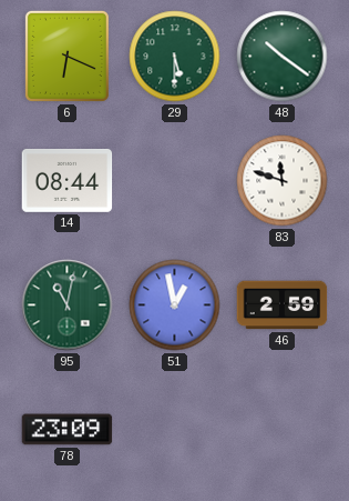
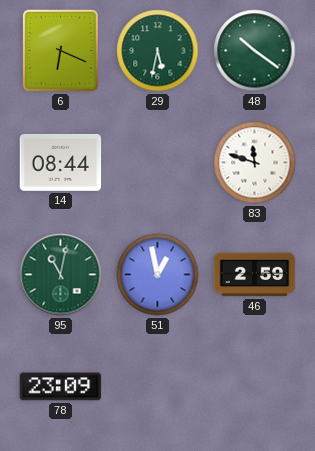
29: 5:30 -> 5:32
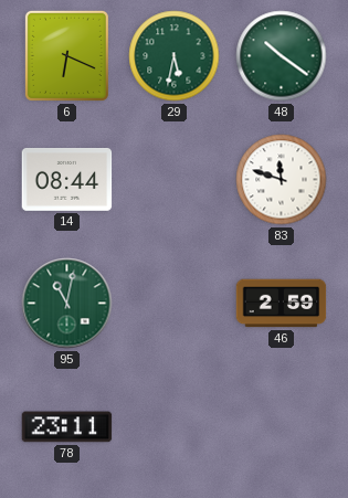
51: 12:58 -> none
78: 23:09 -> 23:11
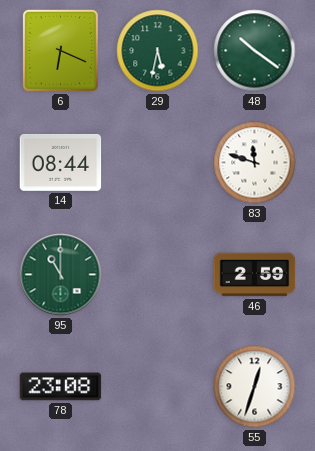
95: 11:02 -> 11:00
78: 23:11 -> 23:08
55: none -> 12:33
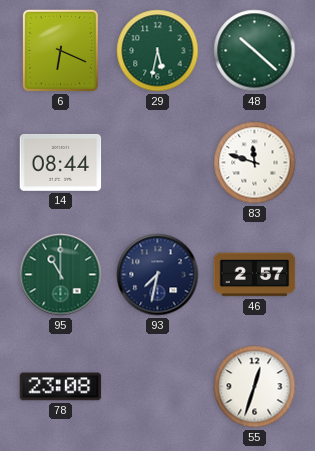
48: 10:21 -> 10:22
93: none -> 7:32
46: 2:59 -> 2:57
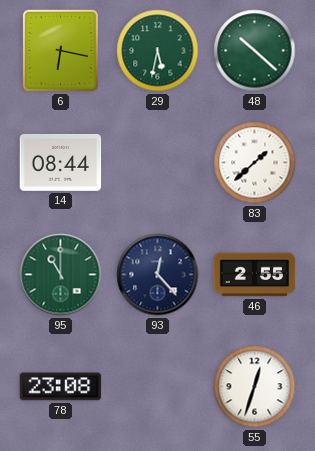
6: 6:19 -> 6:17
83: 11:48 -> 1:38
93: 7:32 -> 12:23
46: 2:57 -> 2:55
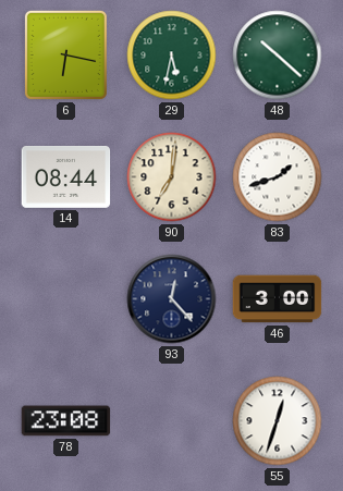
90: none -> 7:01
83: 1:38 -> 1:42
95: 11:00 -> none
46: 2:55 -> 3:00
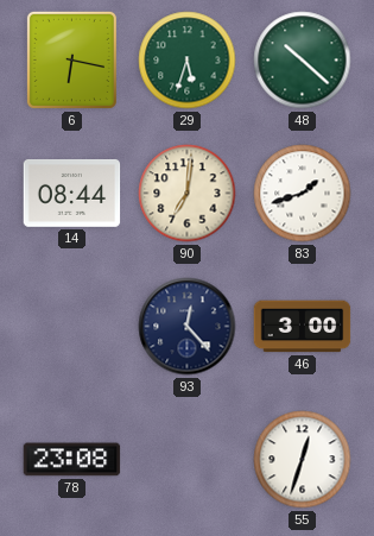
29: 5:32 -> 5:33
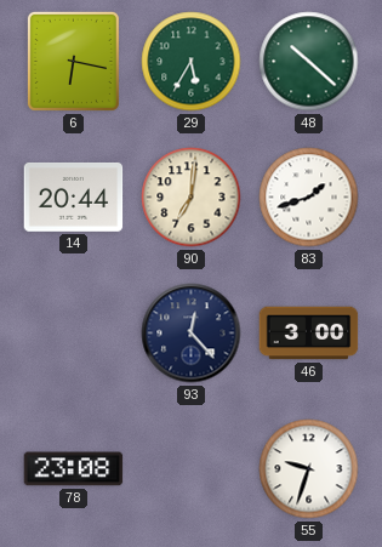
29: 5:33 -> 5:35
14: 08:44 -> 20:44
55: 12:33 -> 9:33
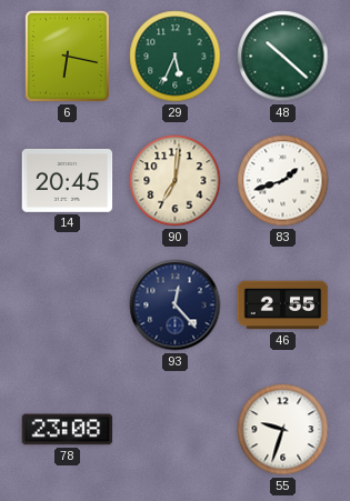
29: 5:35 -> 5:34
14: 20:44 -> 20:45
46: 3:00 -> 2:55
